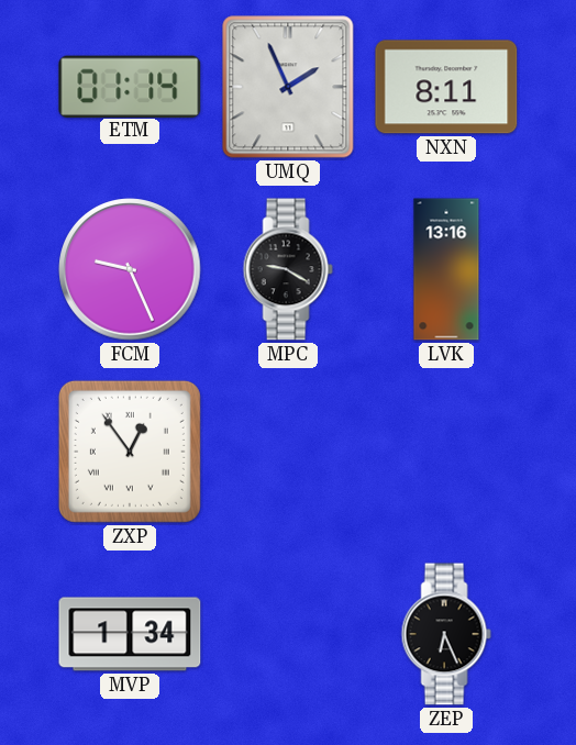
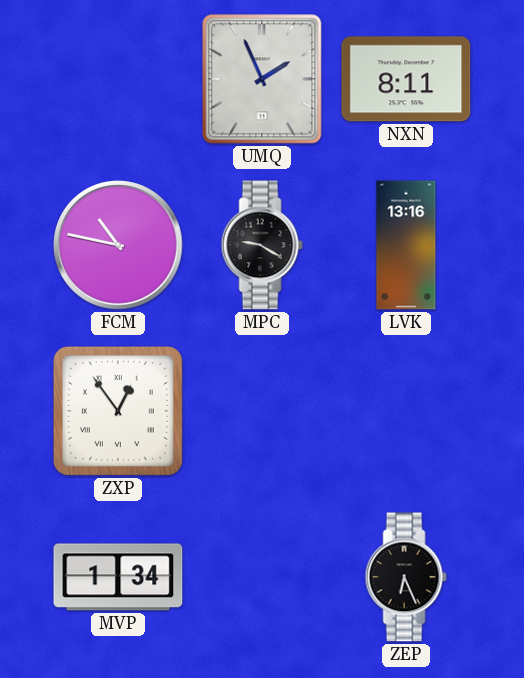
ETM: 01:14 -> none
FCM: 9:26 -> 10:47
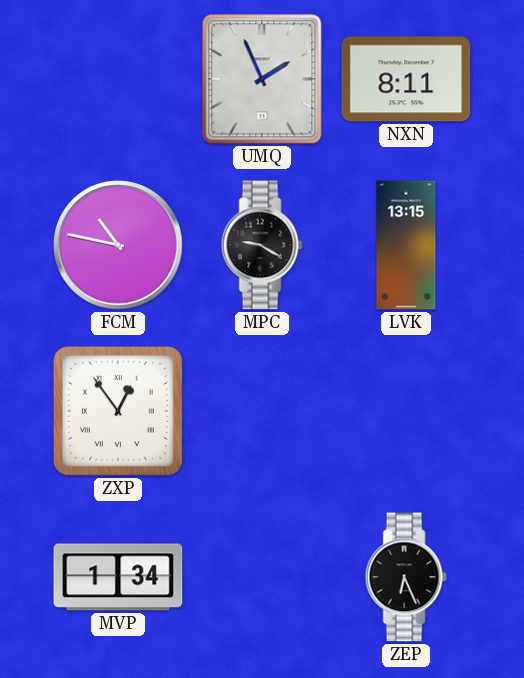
LVK: 13:16 -> 13:15
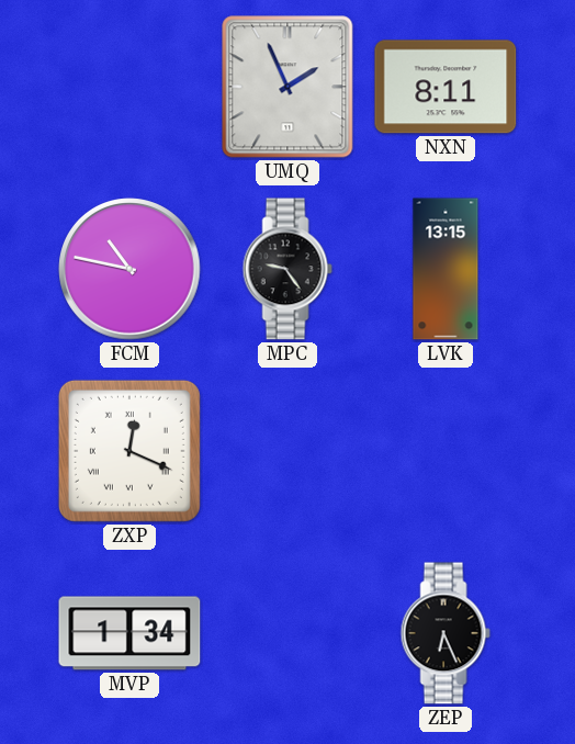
MPC: 9:20 -> 9:24
ZXP: 12:54 -> 12:19
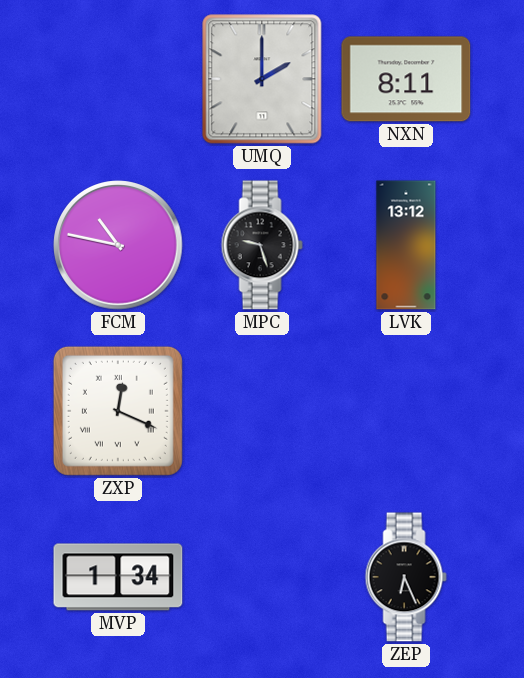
UMQ: 1:56 -> 2:00
MPC: 9:24 -> 9:27
LVK: 13:15 -> 13:12
